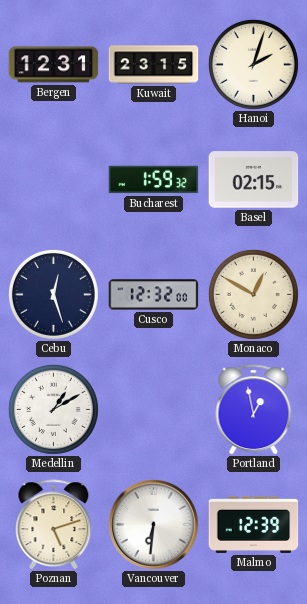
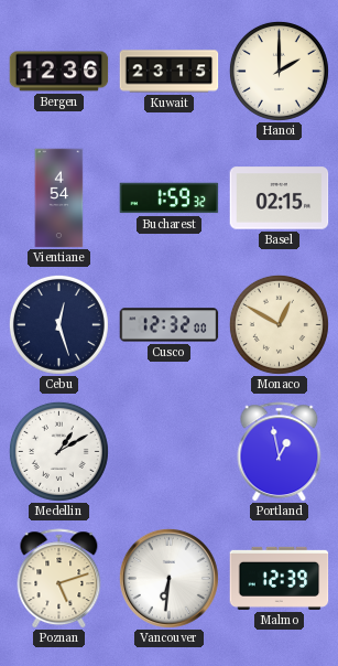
Bergen: 12:31 -> 12:36
Hanoi: 2:03 -> 2:00
Vientiane: none -> 4:54
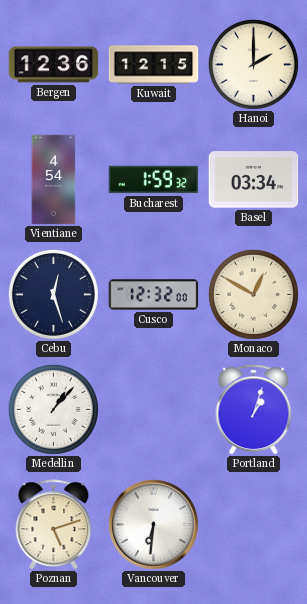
Kuwait: 23:15 -> 12:15
Basel: 02:15 -> 03:34
Medellin: 1:10 -> 1:07
Portland: 12:58 -> 1:03
Malmo: 12:39 -> none
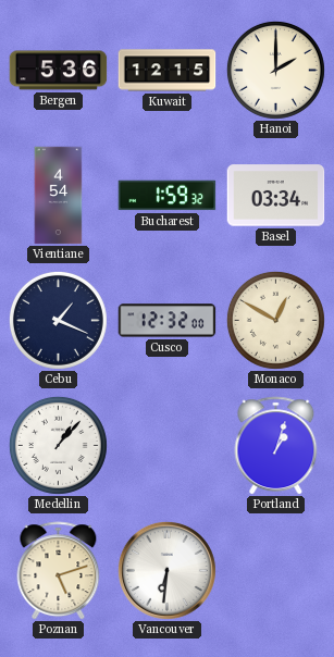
Bergen: 12:36 -> 5:36
Cebu: 12:27 -> 1:19
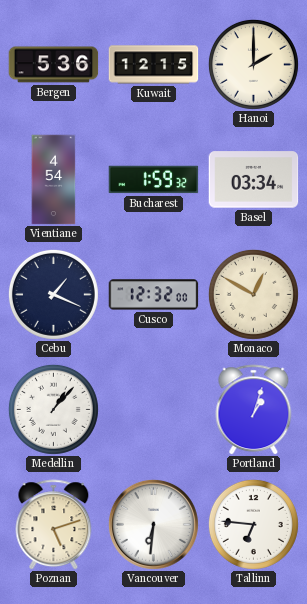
Tallinn: none -> 6:46
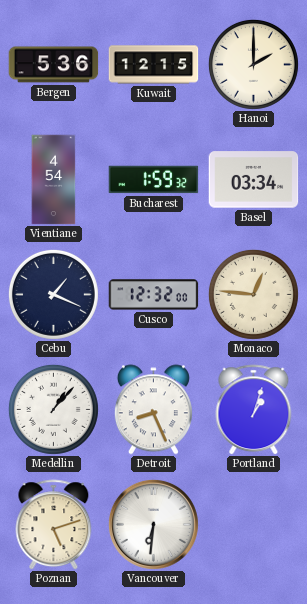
Monaco: 12:50 -> 12:46
Detroit: none -> 8:26
Tallinn: 6:46 -> none
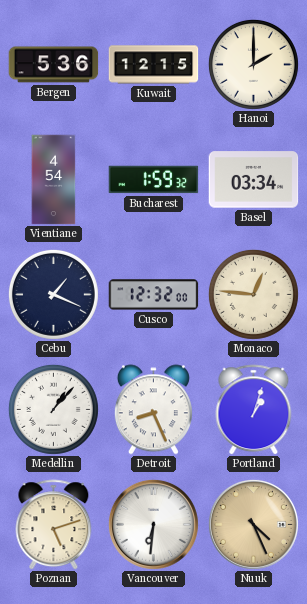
Nuuk: none -> 4:26
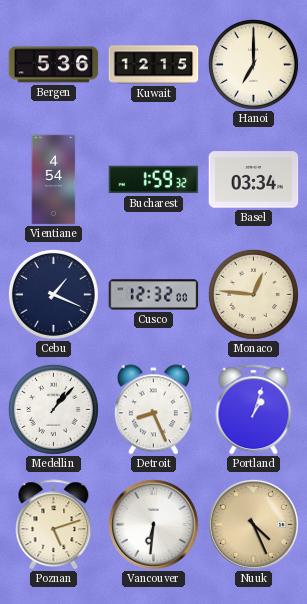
Hanoi: 2:00 -> 7:00
